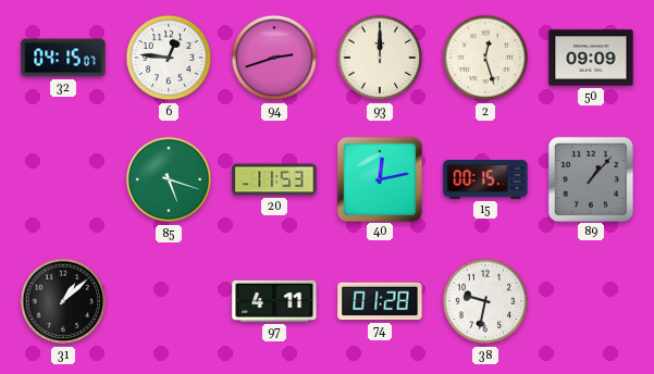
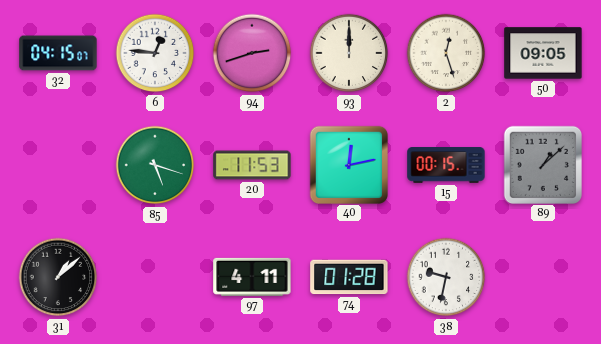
50: 09:09 -> 09:05
89: 1:07 -> 1:08
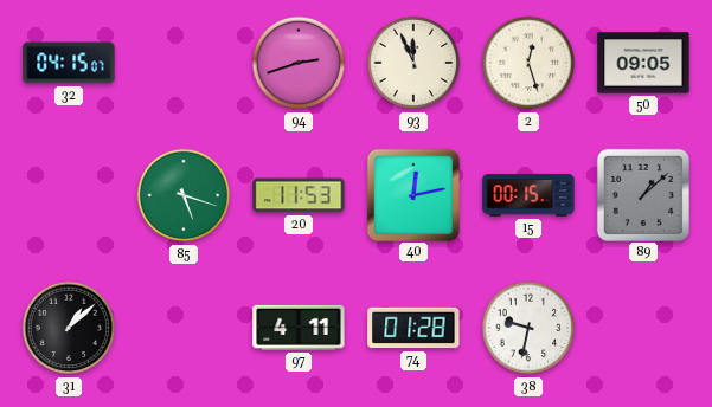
6: 12:46 -> none
93: 12:00 -> 11:56
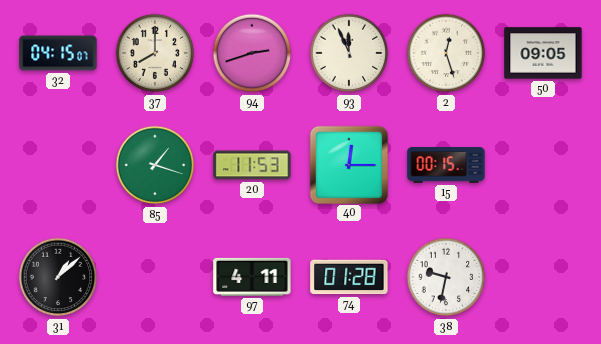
37: none -> 8:00
85: 5:18 -> 1:18
40: 12:13 -> 12:15
89: 1:08 -> none
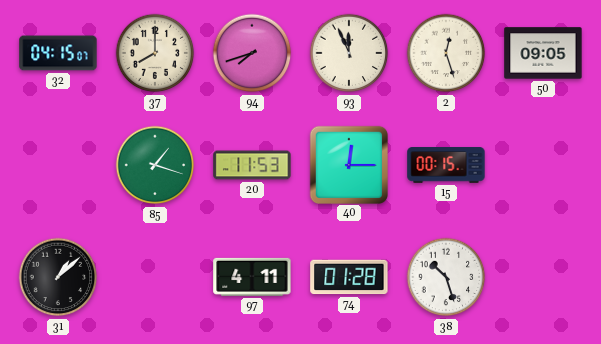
94: 2:42 -> 7:42
38: 9:32 -> 10:27
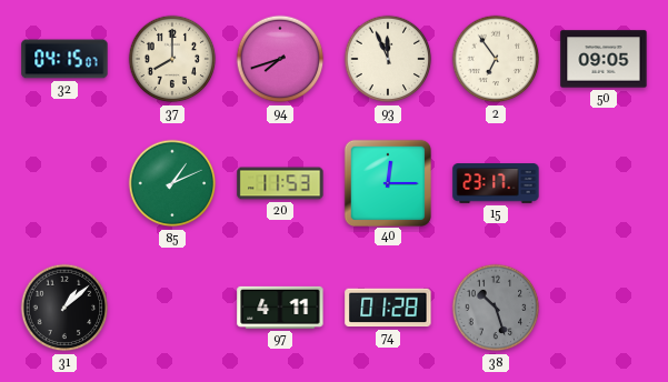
2: 12:27 -> 6:54
85: 1:18 -> 1:11
15: 00:15 -> 23:17
38 dial: white -> grey
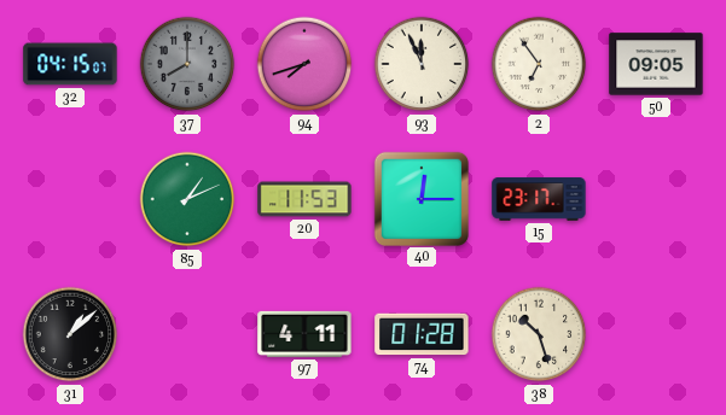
37 dial: cream -> grey
38 dial: grey -> cream
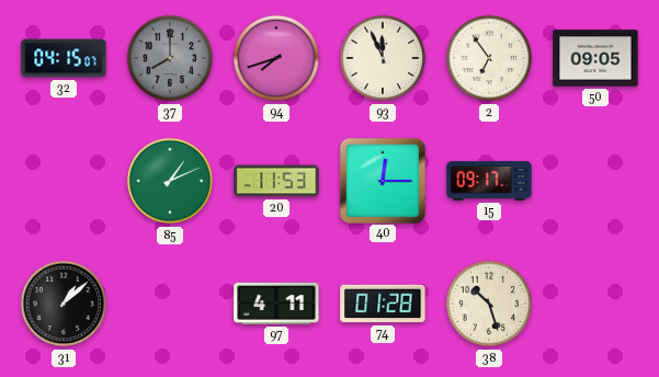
15: 23:17 -> 09:17
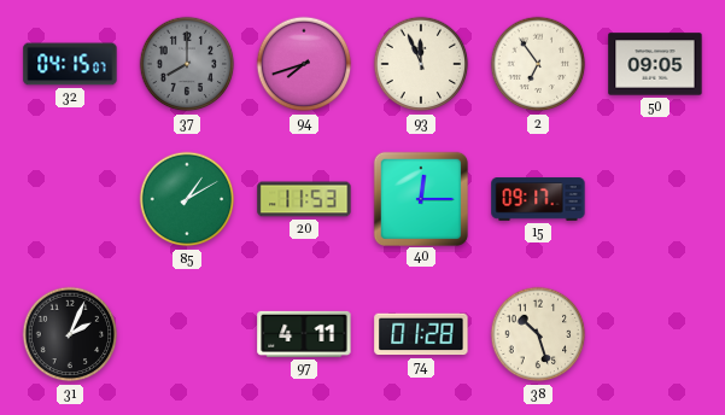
85: 1:11 -> 1:10
31: 1:08 -> 2:04
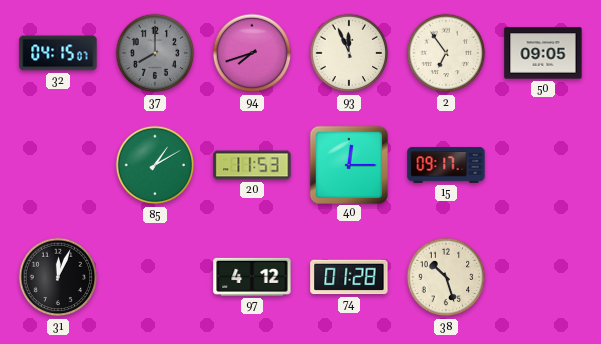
31: 2:04 -> 12:04
97: 4:11 -> 4:12
